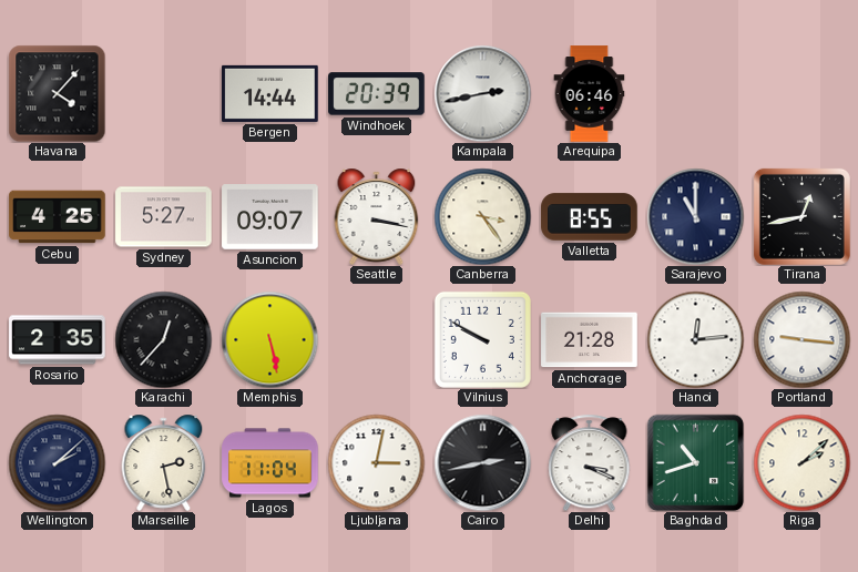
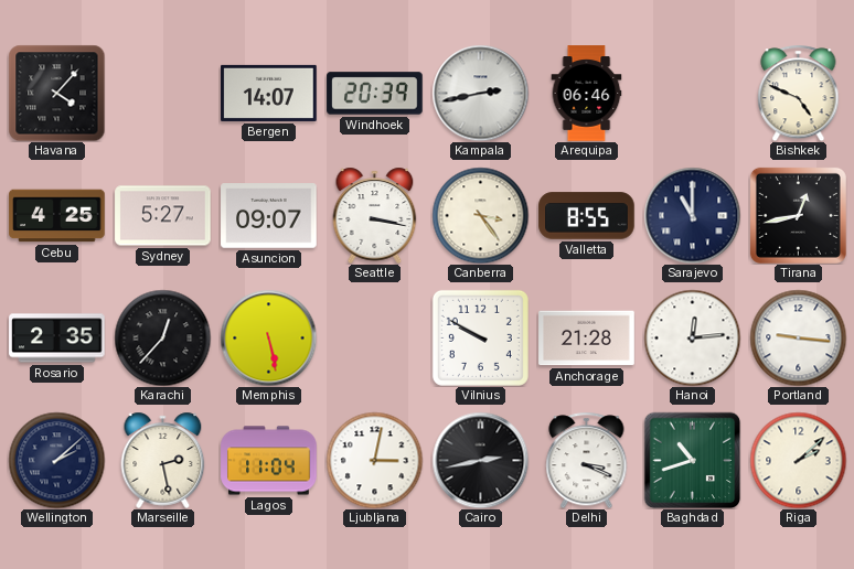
Bergen: 14:44 -> 14:07
Bishkek: none -> 4:49
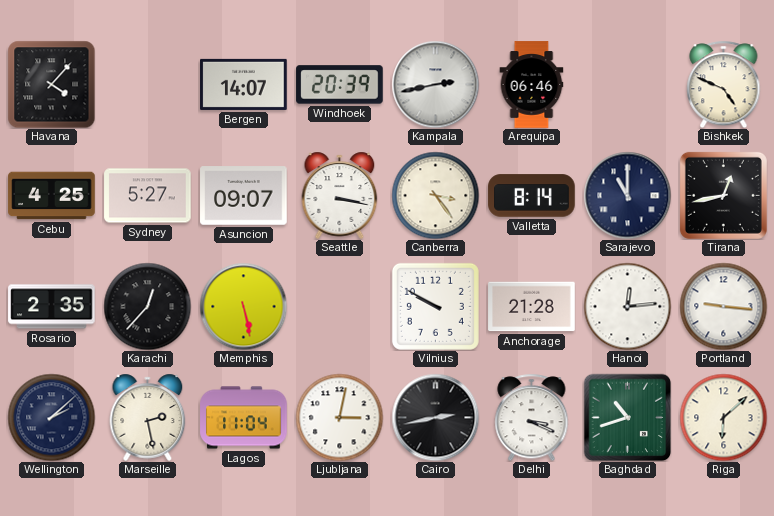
Valletta: 8:55 -> 8:14
Riga: 2:08 -> 6:08
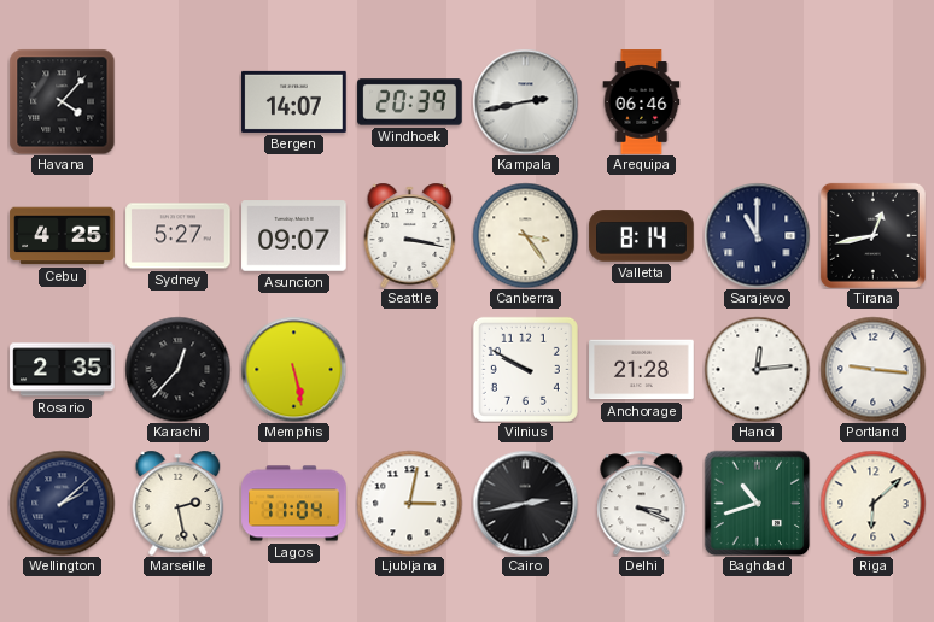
Bishkek: 4:49 -> none
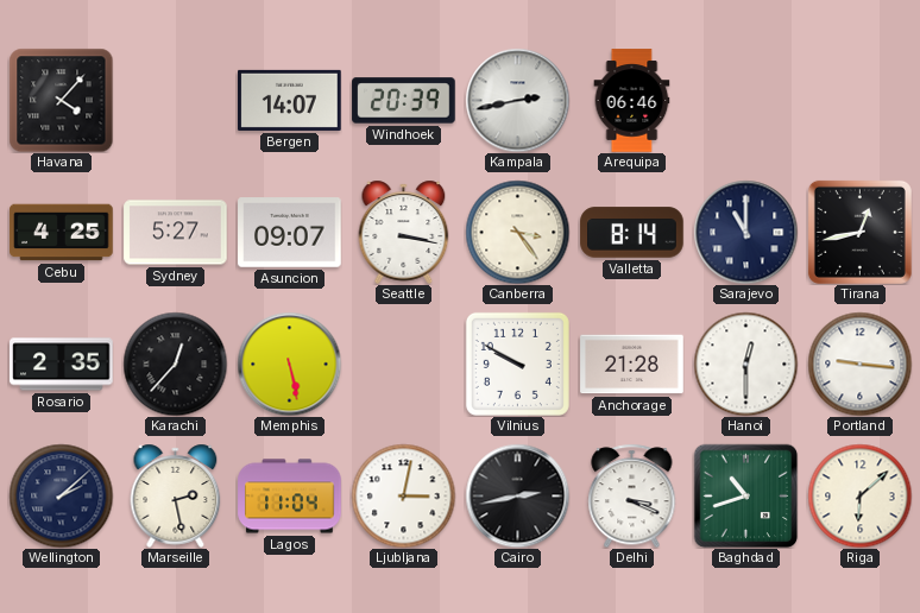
Hanoi: 12:14 -> 12:30
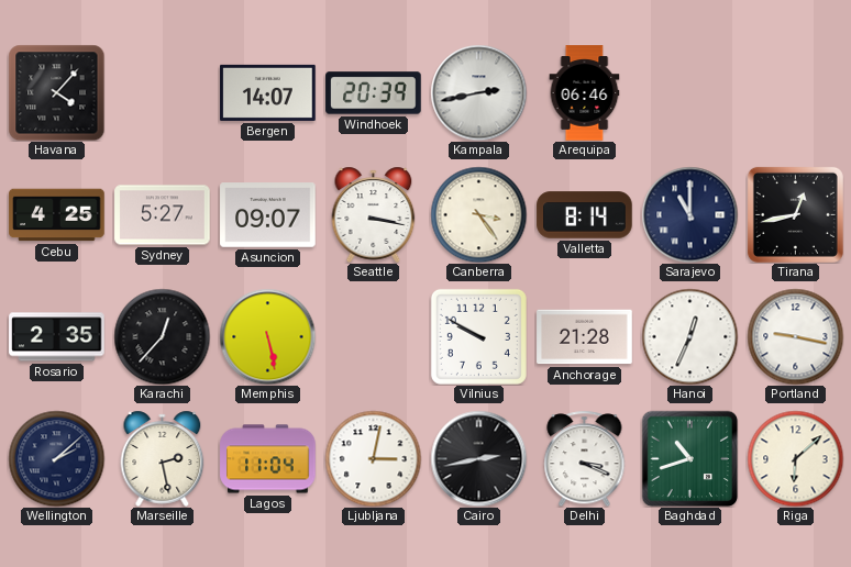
Hanoi: 12:30 -> 12:34
Portland: 9:16 -> 9:17
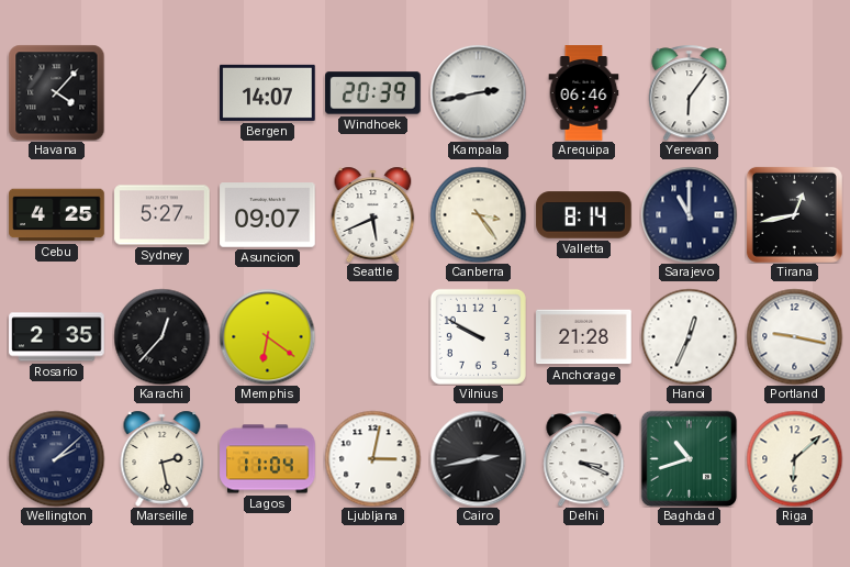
Yerevan: none -> 6:06
Seattle: 3:17 -> 5:41
Memphis: 5:28 -> 6:21
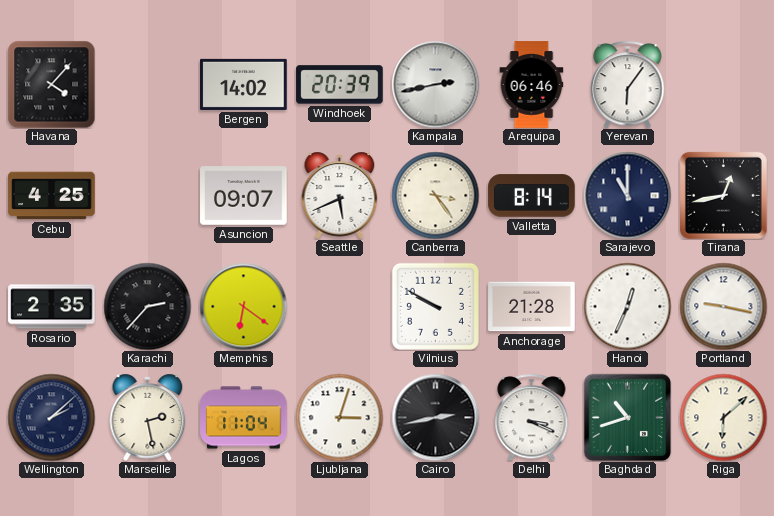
Bergen: 14:07 -> 14:02
Sydney: 5:27 -> none
Karachi: 12:37 -> 2:37
Ljubljana: 3:02 -> 3:03
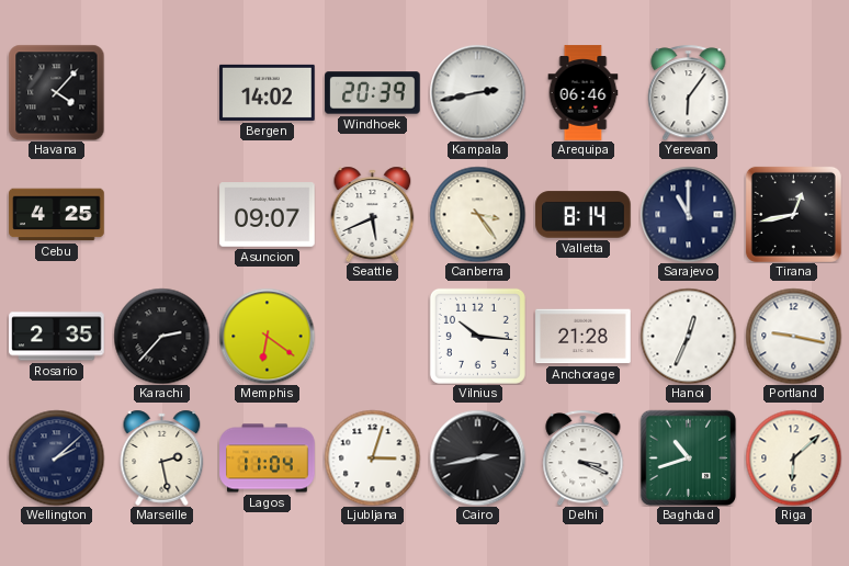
Vilnius: 9:50 -> 10:16
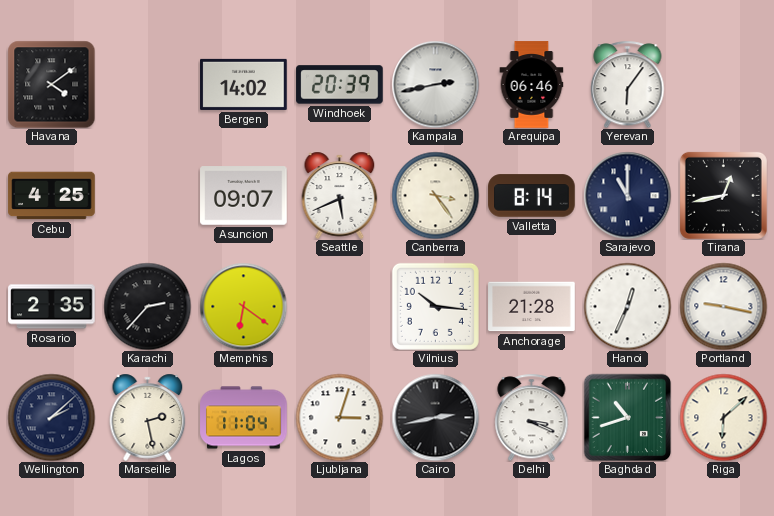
Havana: 4:07 -> 4:09
